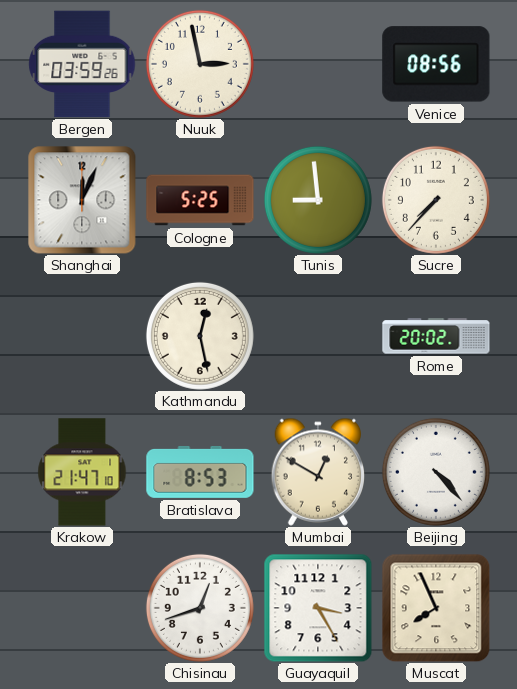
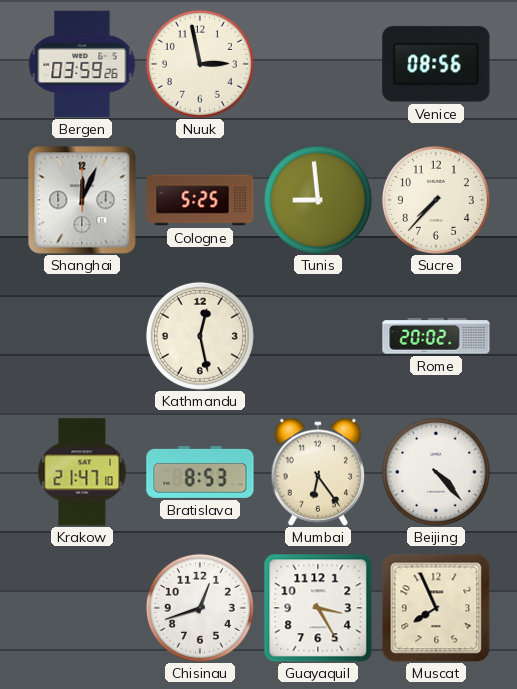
Mumbai: 12:50 -> 6:24
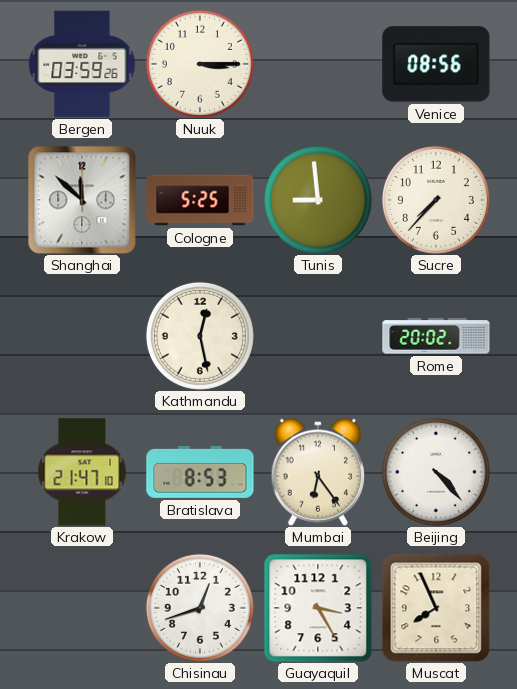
Nuuk: 2:58 -> 3:15
Shanghai: 12:04 -> 11:52
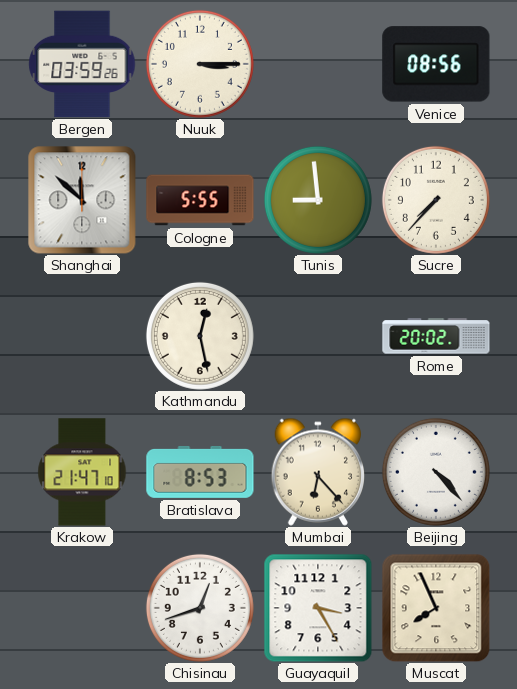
Cologne: 5:25 -> 5:55
Mumbai: 6:24 -> 6:23
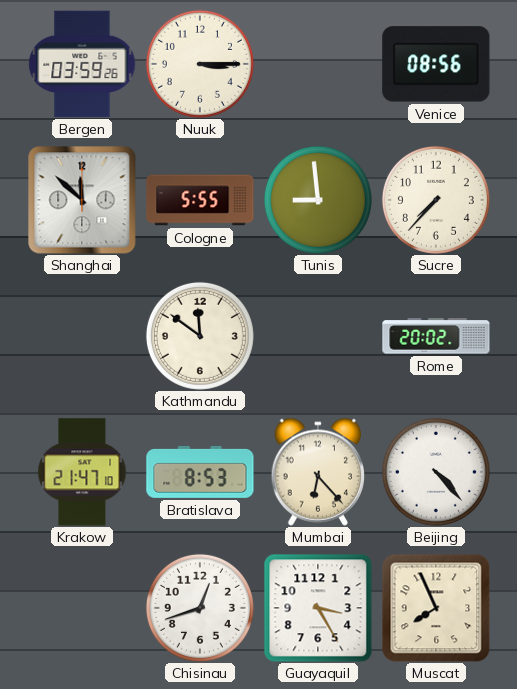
Kathmandu: 12:28 -> 11:51
